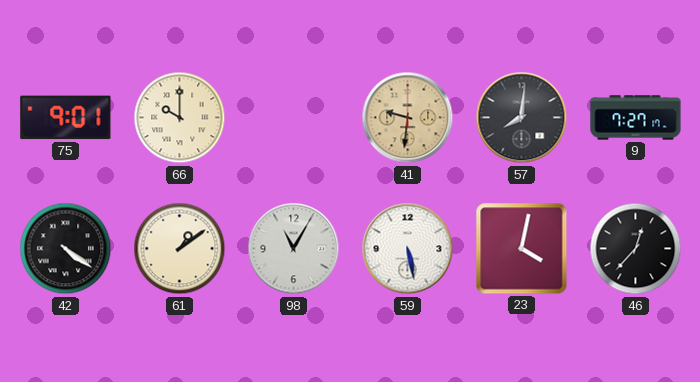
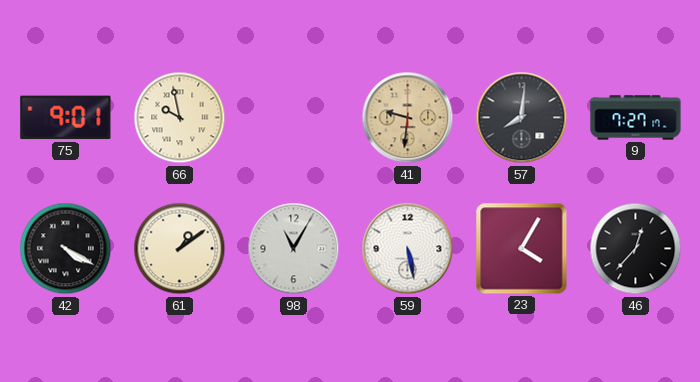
66: 10:00 -> 9:58
42: 4:21 -> 4:20
23: 4:02 -> 4:05
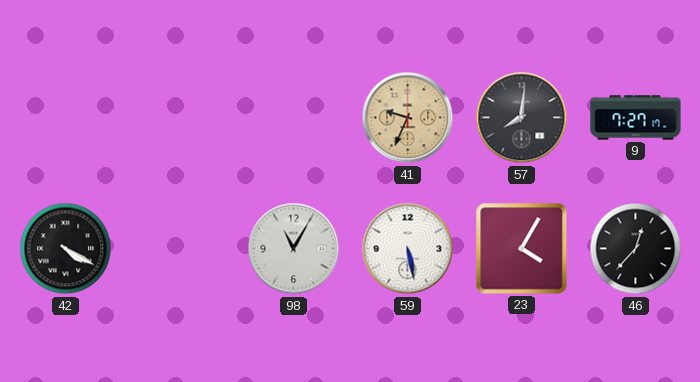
75: 9:01 -> none
66: 9:58 -> none
41: 9:31 -> 9:34
61: 1:09 -> none
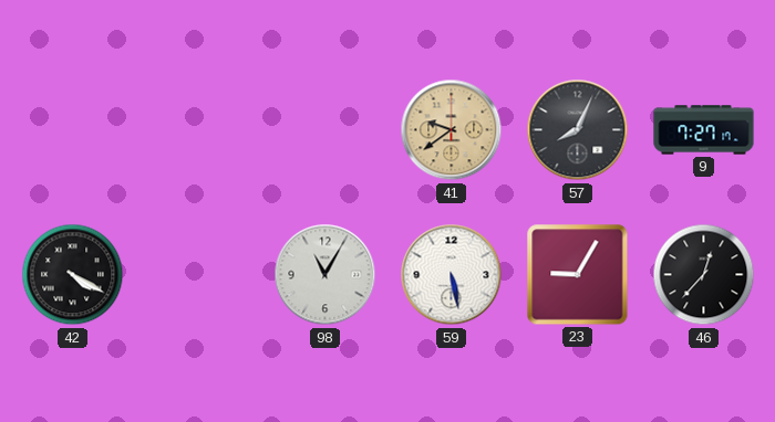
41: 9:34 -> 9:39
57: 8:01 -> 8:04
23: 4:05 -> 9:05
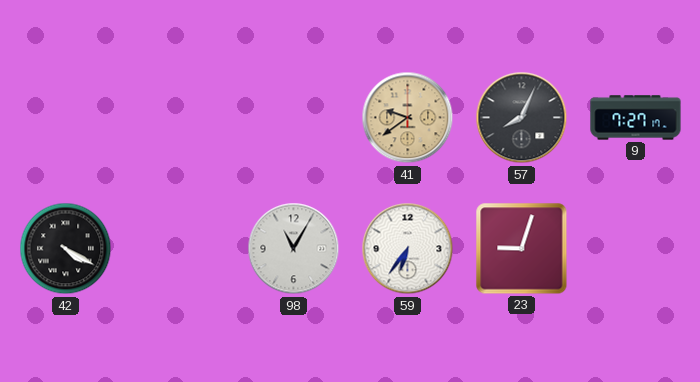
59: 5:28 -> 6:36
23: 9:05 -> 9:03
46: 12:37 -> none
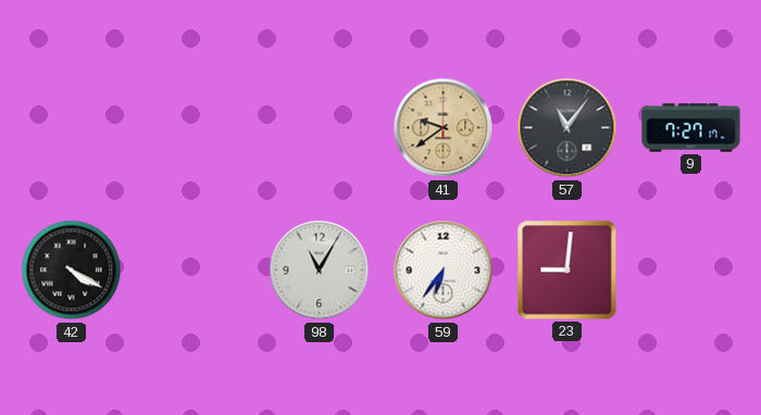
57: 8:04 -> 11:06
23: 9:03 -> 9:01
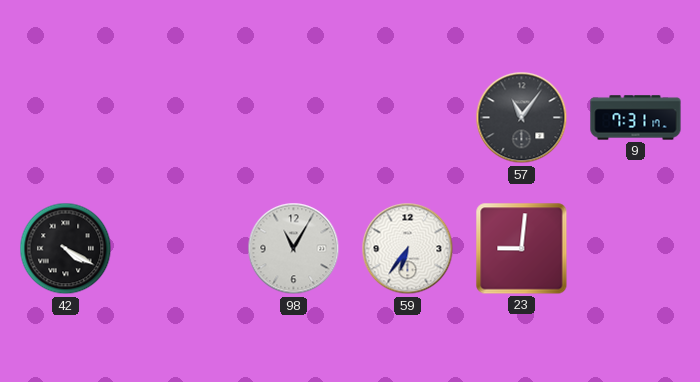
41: 9:39 -> none
9: 7:27 -> 7:31
